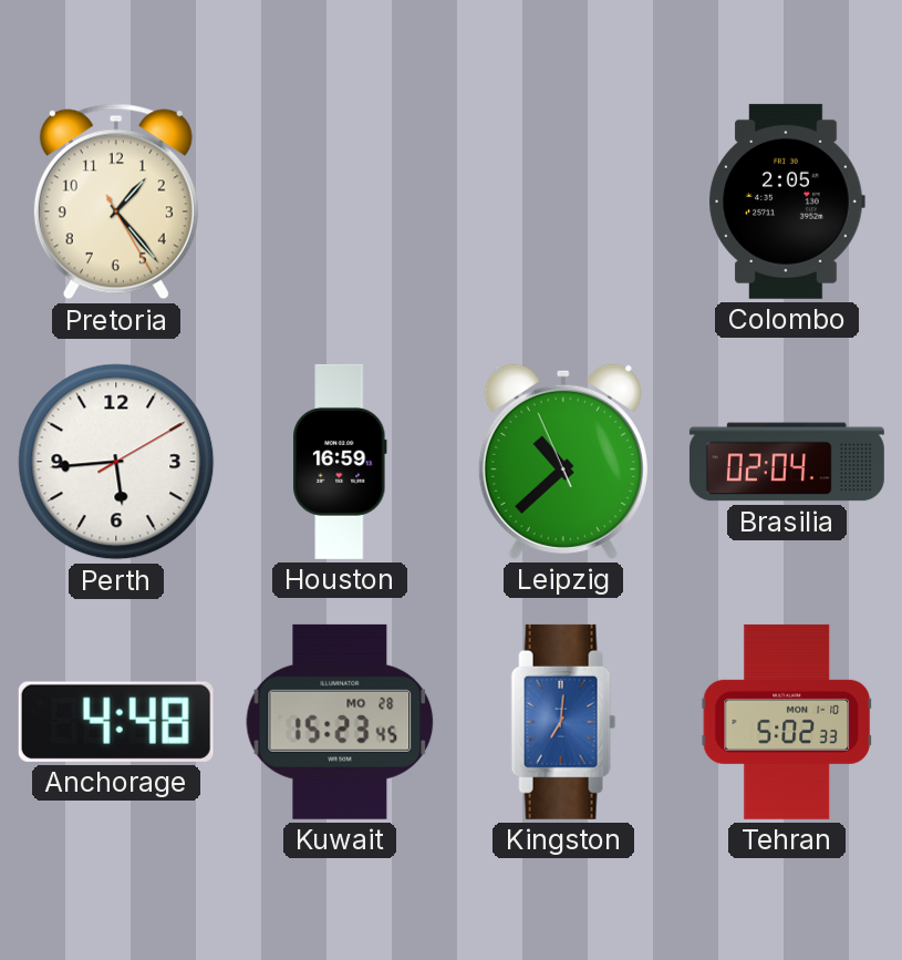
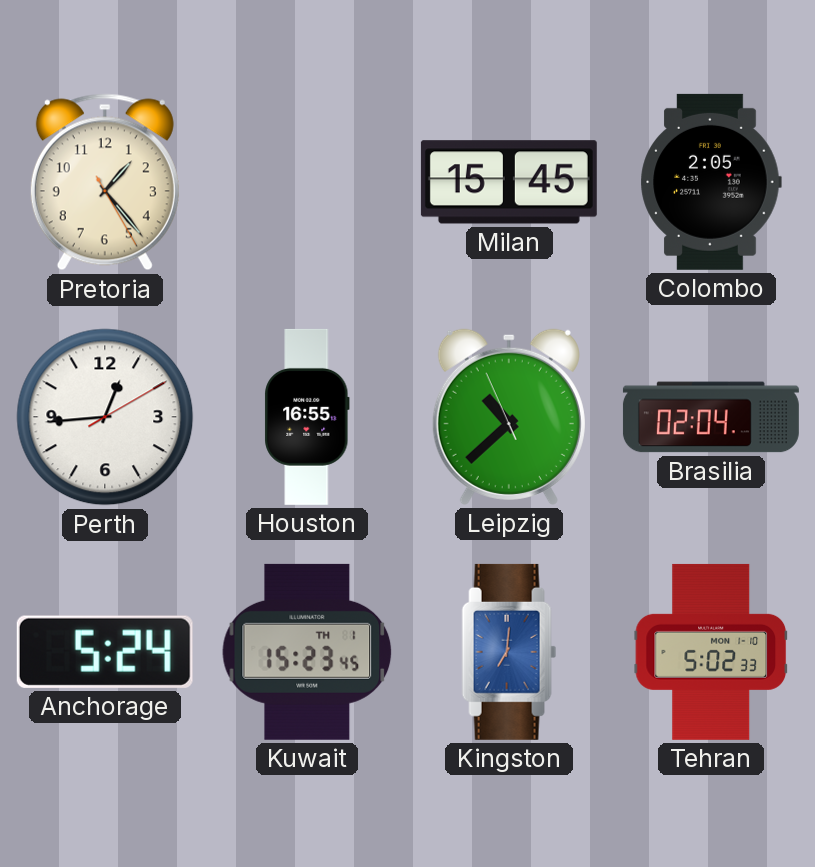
Milan: none -> 15:45
Perth: 5:44 -> 12:44
Houston: 16:59 -> 16:55
Anchorage: 4:48 -> 5:24
Kuwait date: MO 28 -> TH 1
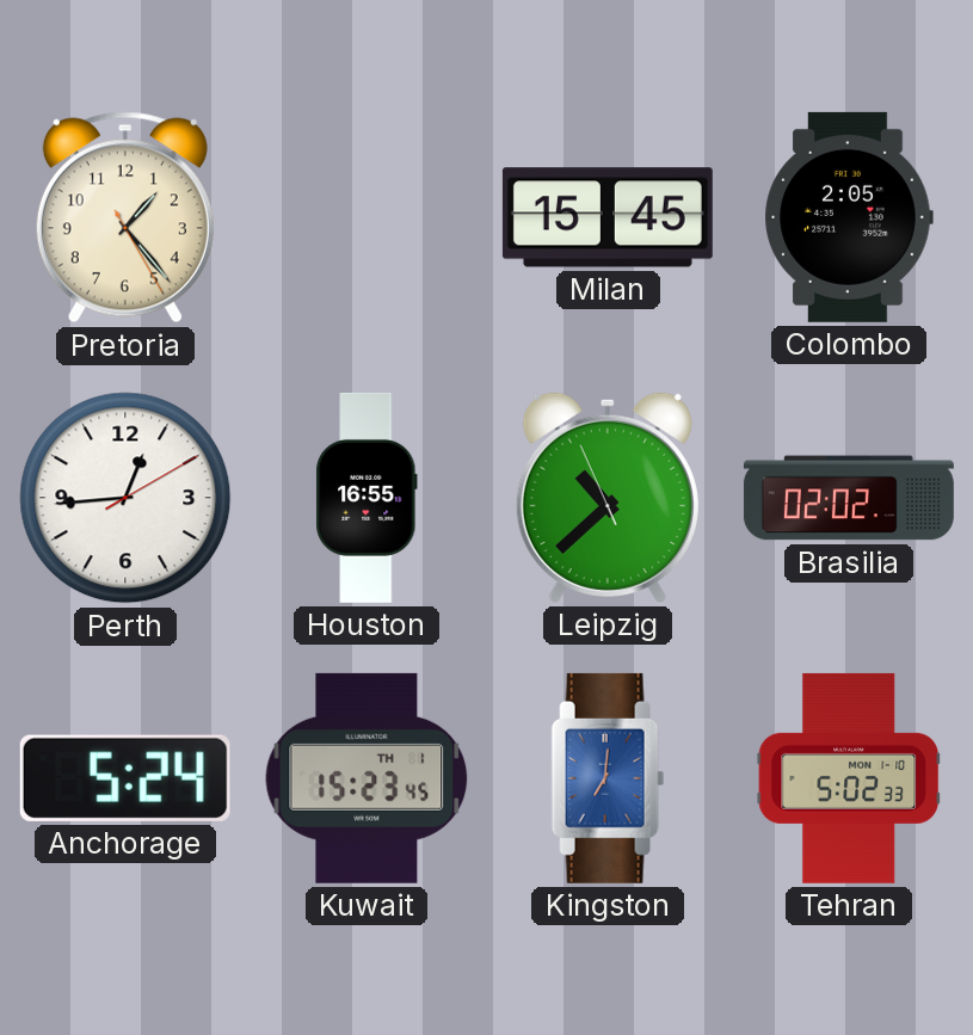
Brasilia: 02:04 -> 02:02
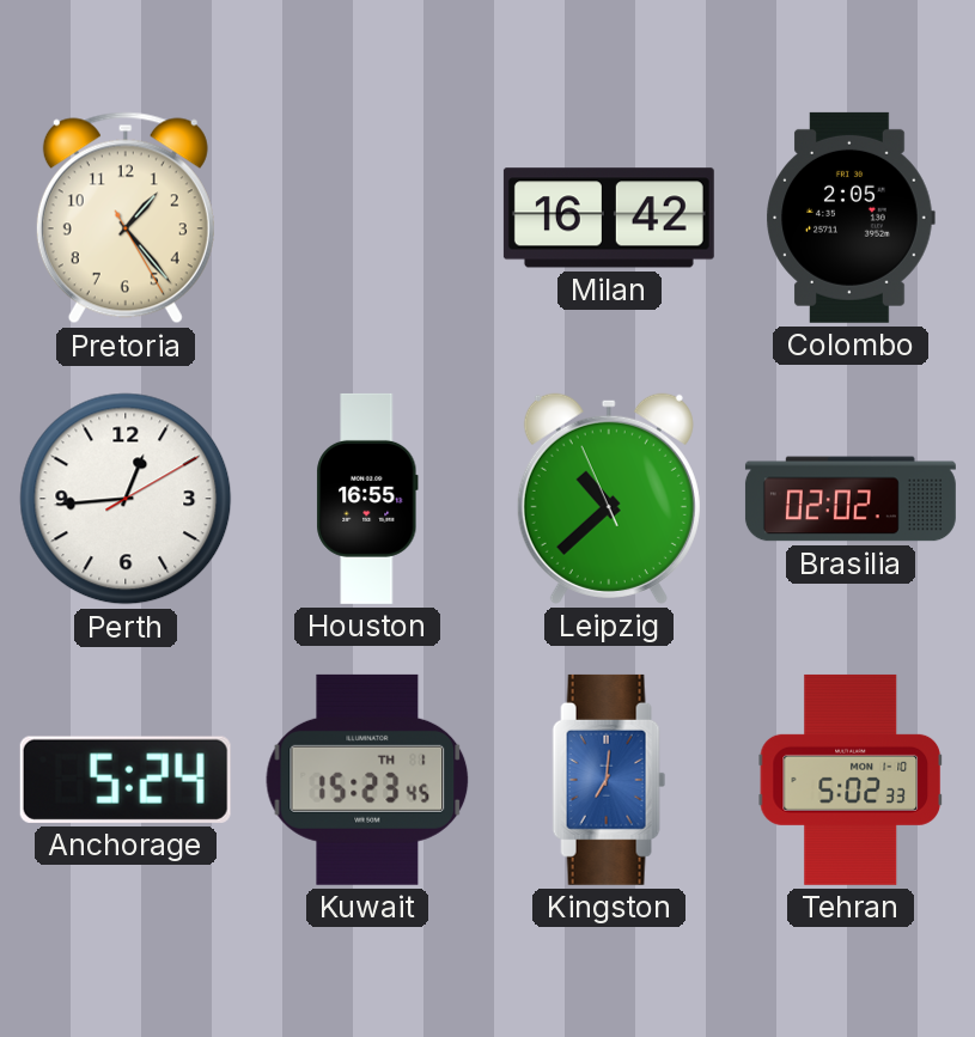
Milan: 15:45 -> 16:42
